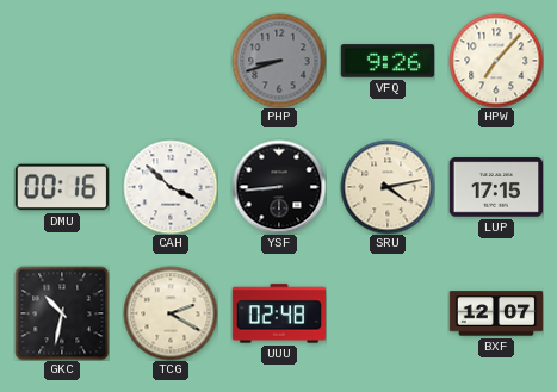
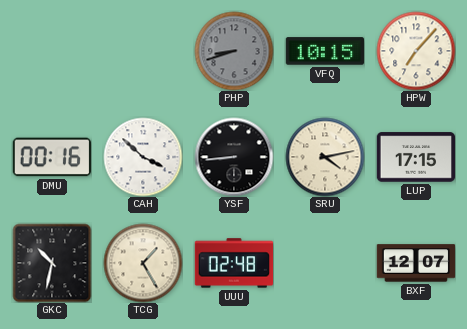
VFQ: 9:26 -> 10:15
TCG: 2:20 -> 1:25
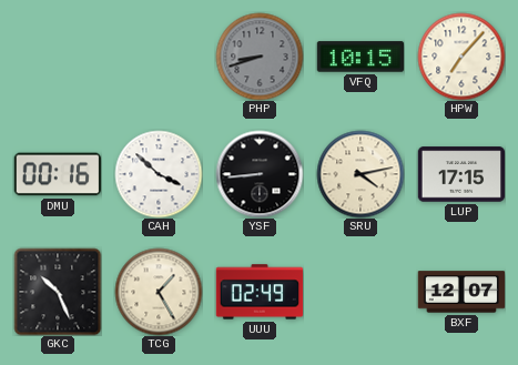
GKC: 10:32 -> 10:26
UUU: 02:48 -> 02:49
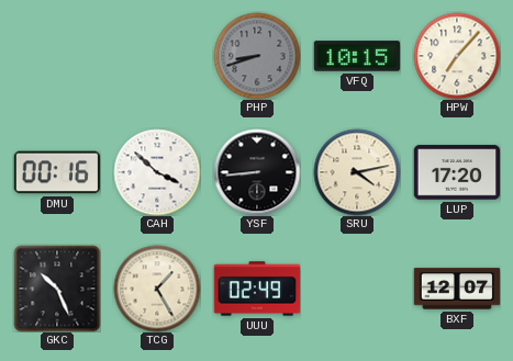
LUP: 17:15 -> 17:20
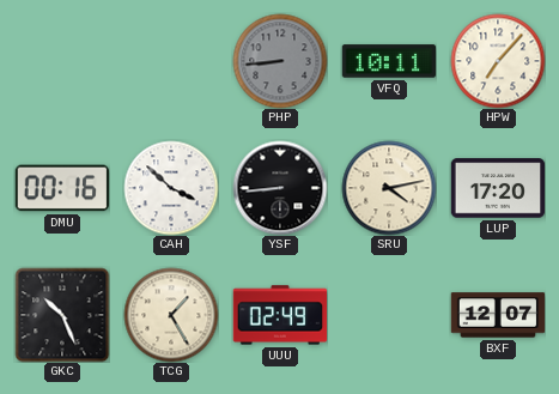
PHP: 8:42 -> 8:44
VFQ: 10:15 -> 10:11
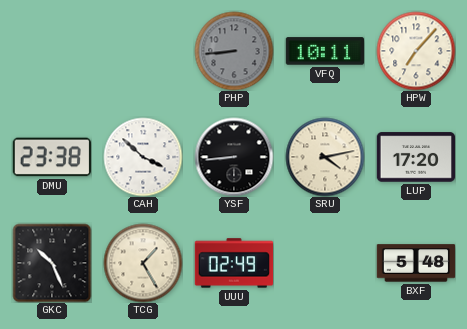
DMU: 00:16 -> 23:38
BXF: 12:07 -> 5:48
